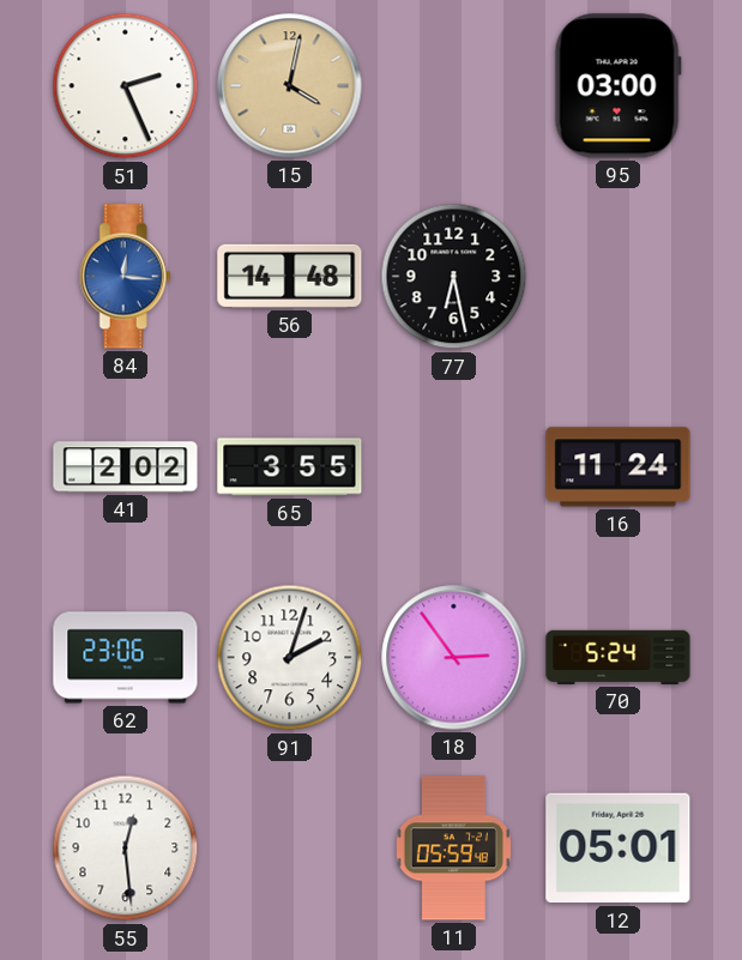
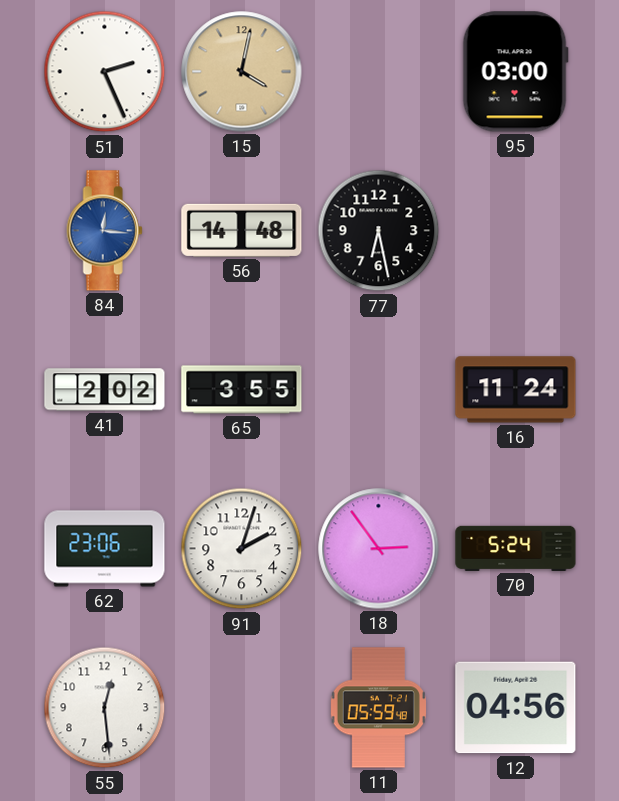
12: 05:01 -> 04:56
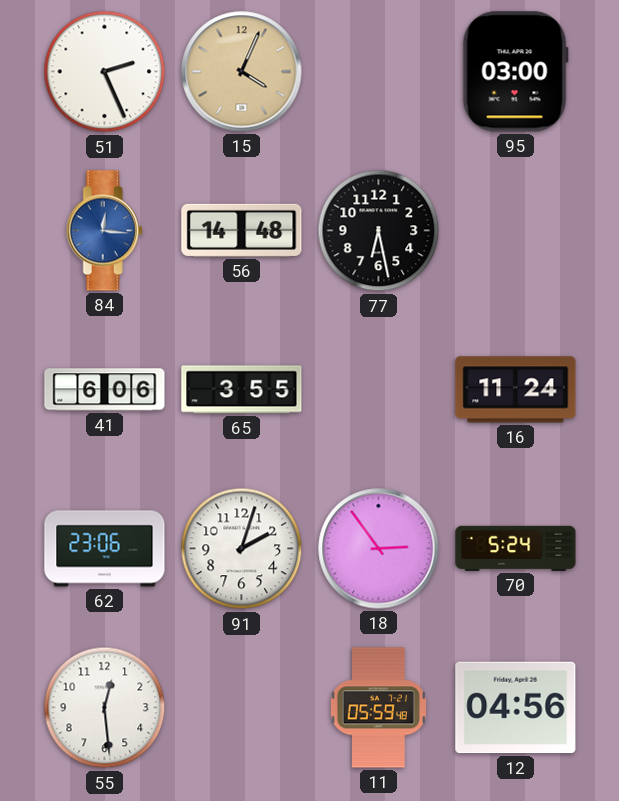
15: 4:02 -> 4:04
41: 2:02 -> 6:06
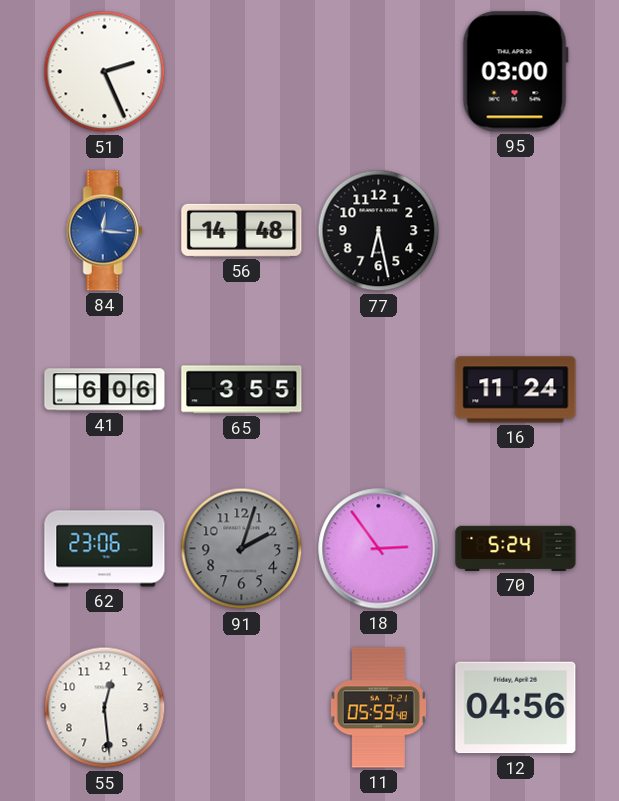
15: 4:04 -> none
91 dial: white -> grey
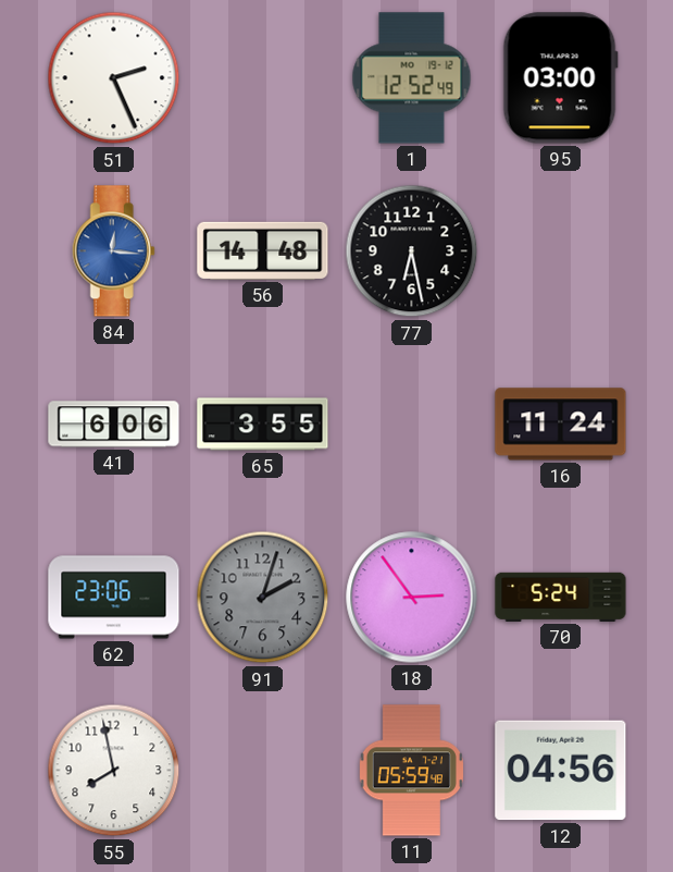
1: none -> 12:52
55: 12:29 -> 7:58
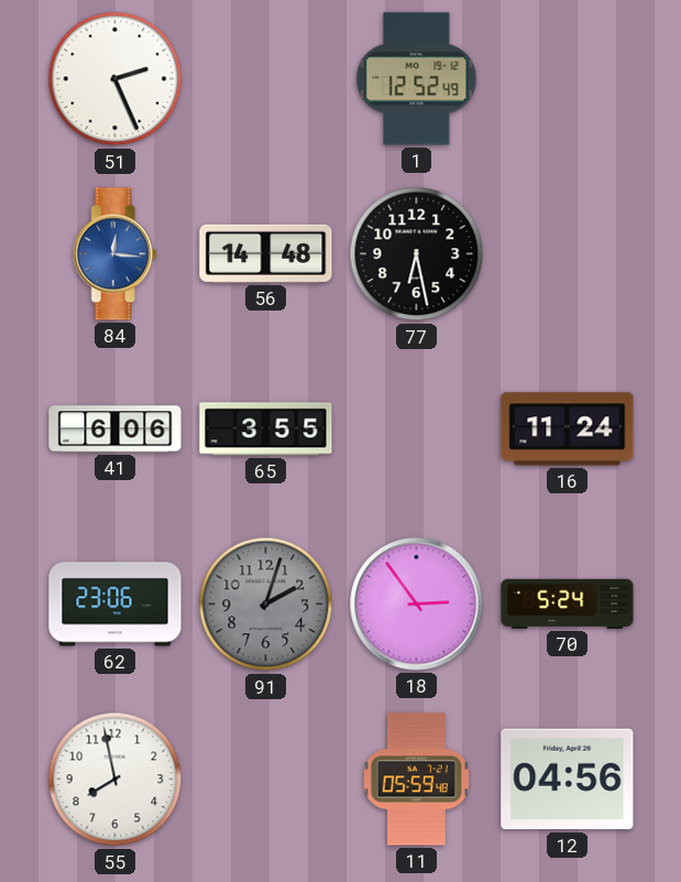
95: 03:00 -> none
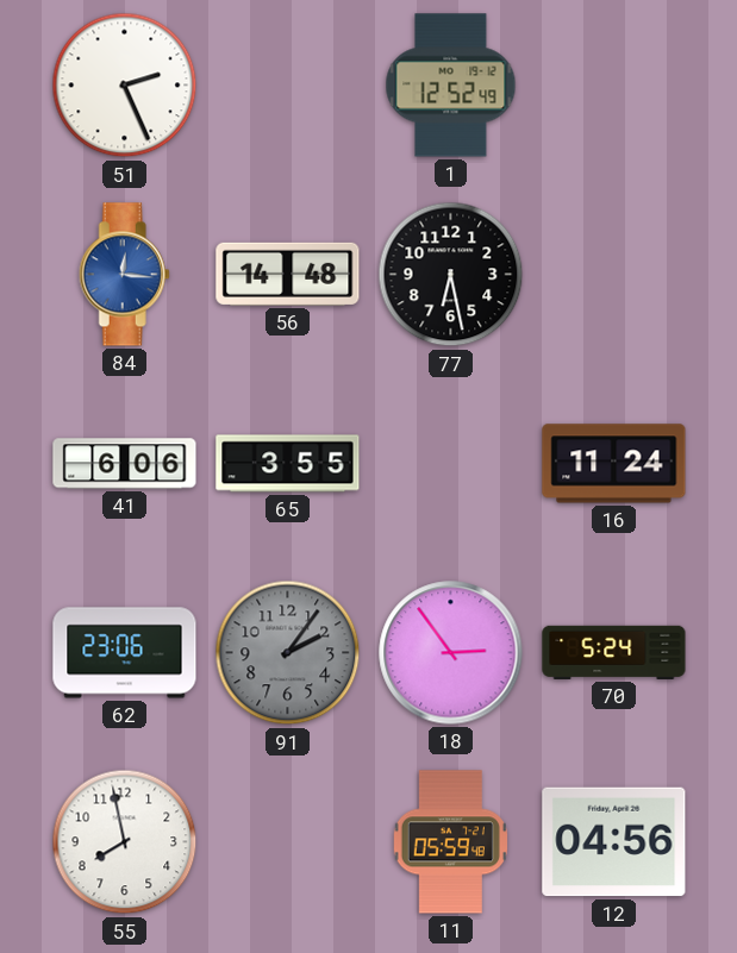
91: 2:03 -> 2:06
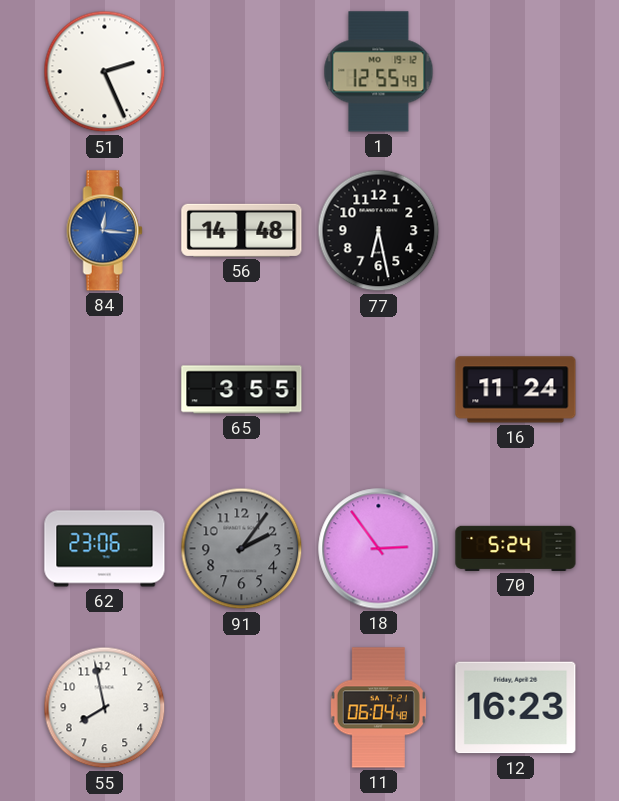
1: 12:52 -> 12:55
41: 6:06 -> none
11: 05:59 -> 06:04
12: 04:56 -> 16:23
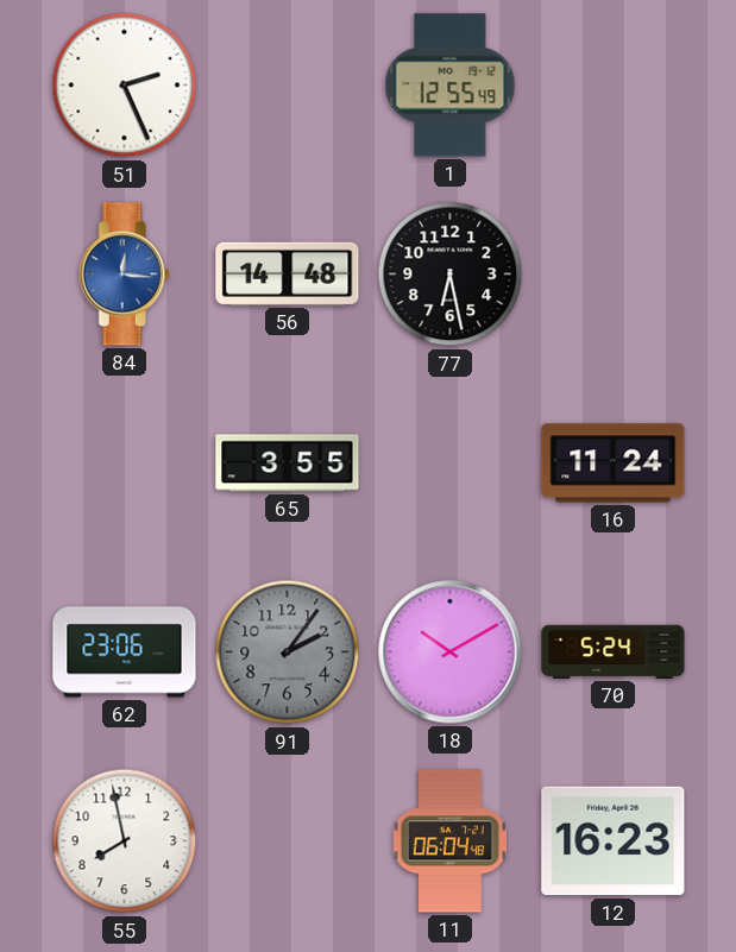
18: 2:54 -> 10:10
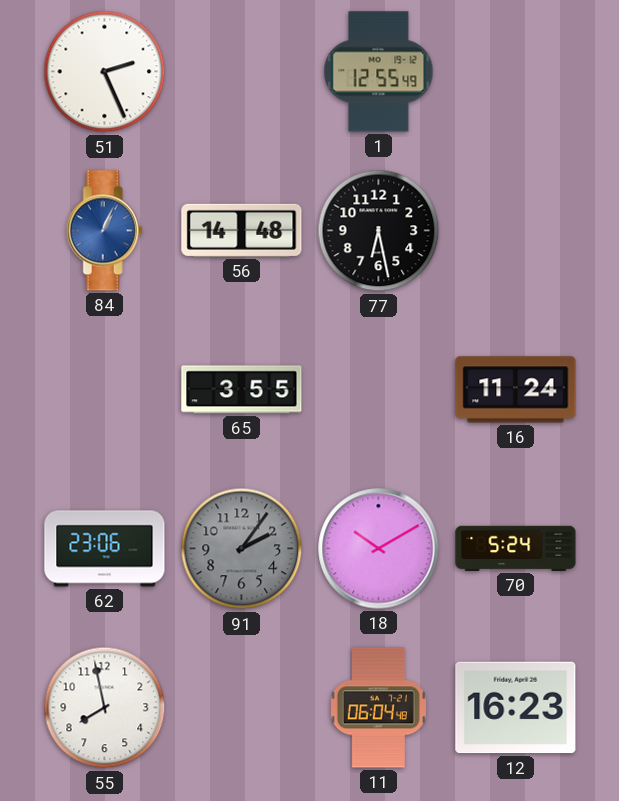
84: 12:16 -> 1:04
